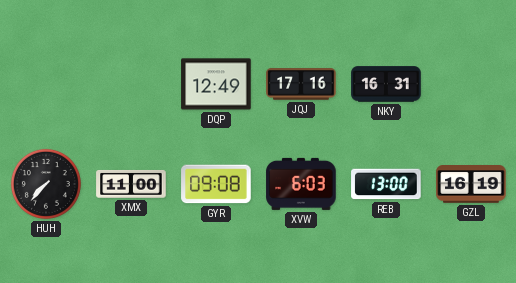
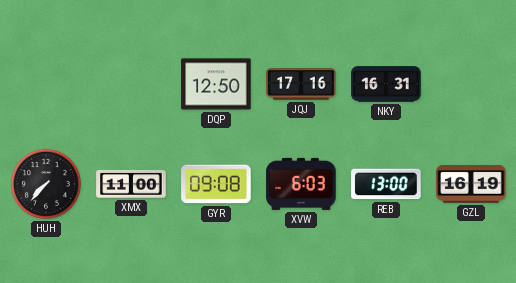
DQP: 12:49 -> 12:50
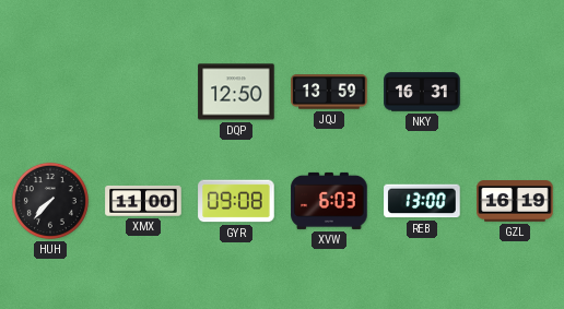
JQJ: 17:16 -> 13:59
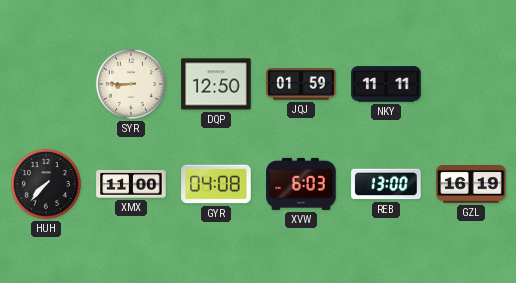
SYR: none -> 8:45
JQJ: 13:59 -> 01:59
NKY: 16:31 -> 11:11
GYR: 09:08 -> 04:08
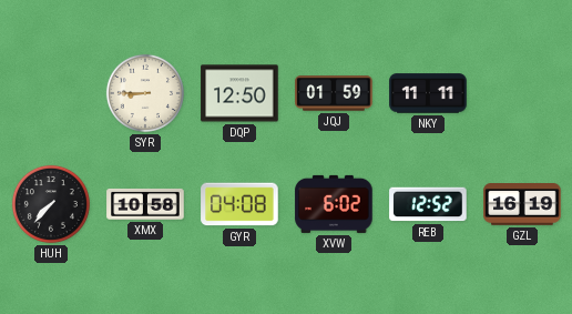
XMX: 11:00 -> 10:58
XVW: 6:03 -> 6:02
REB: 13:00 -> 12:52
